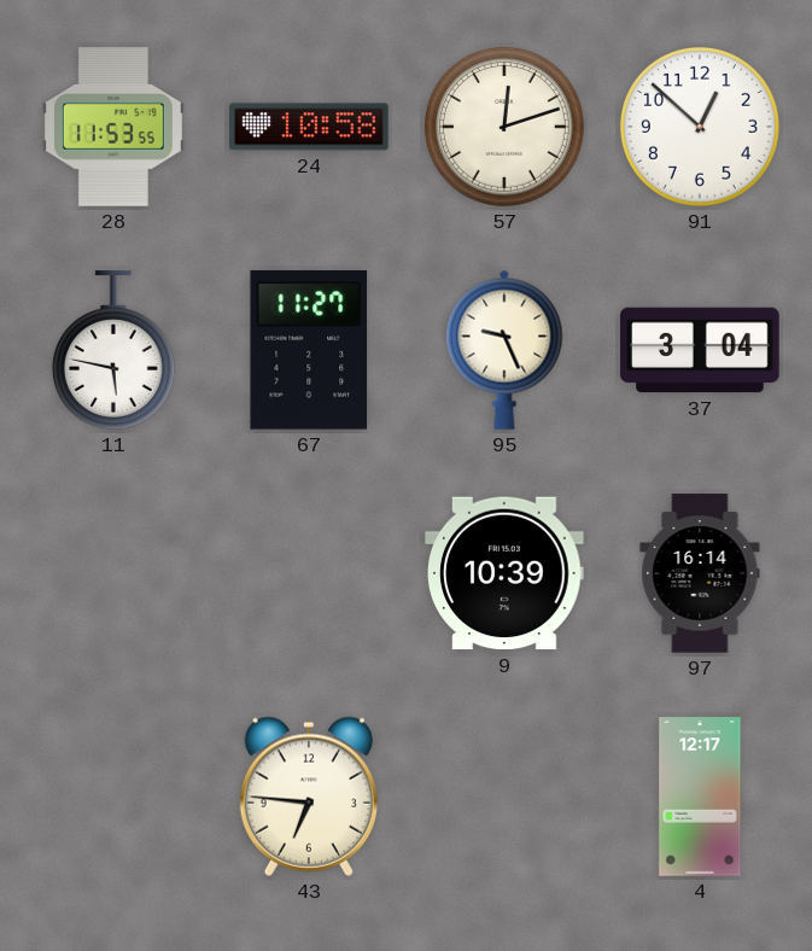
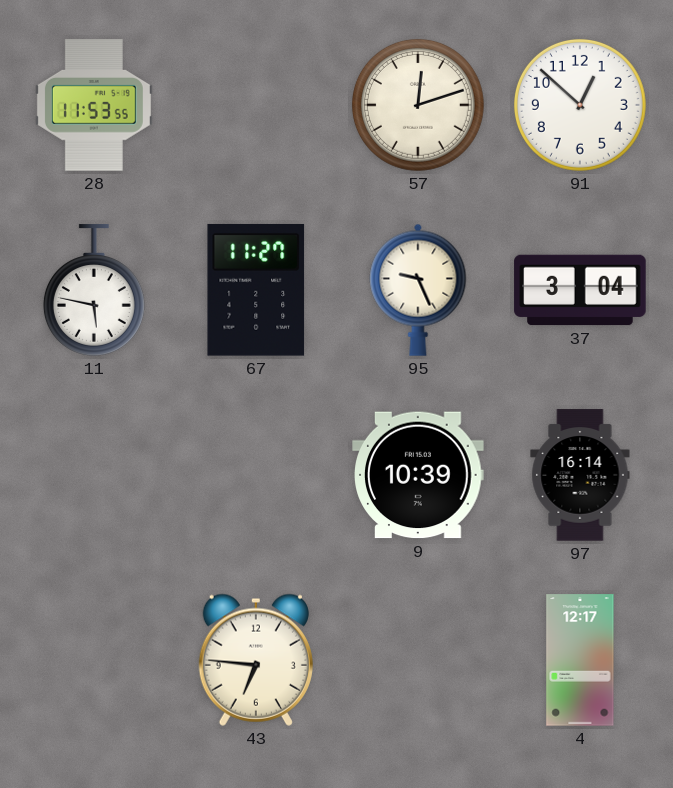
24: 10:58 -> none
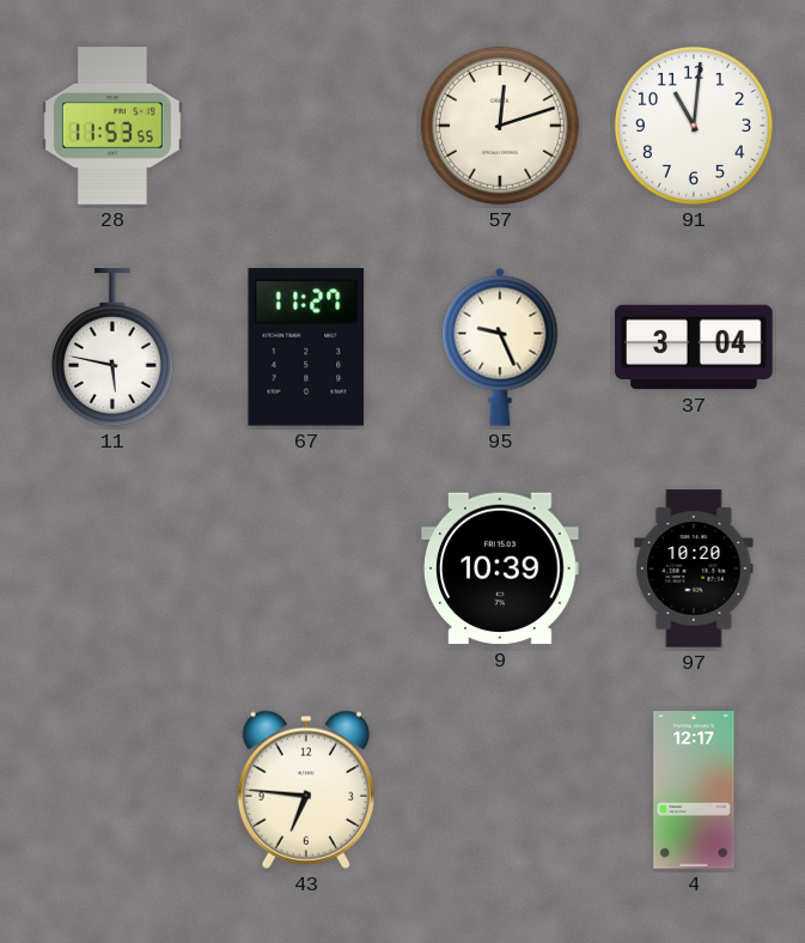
91: 12:52 -> 11:01
97: 16:14 -> 10:20
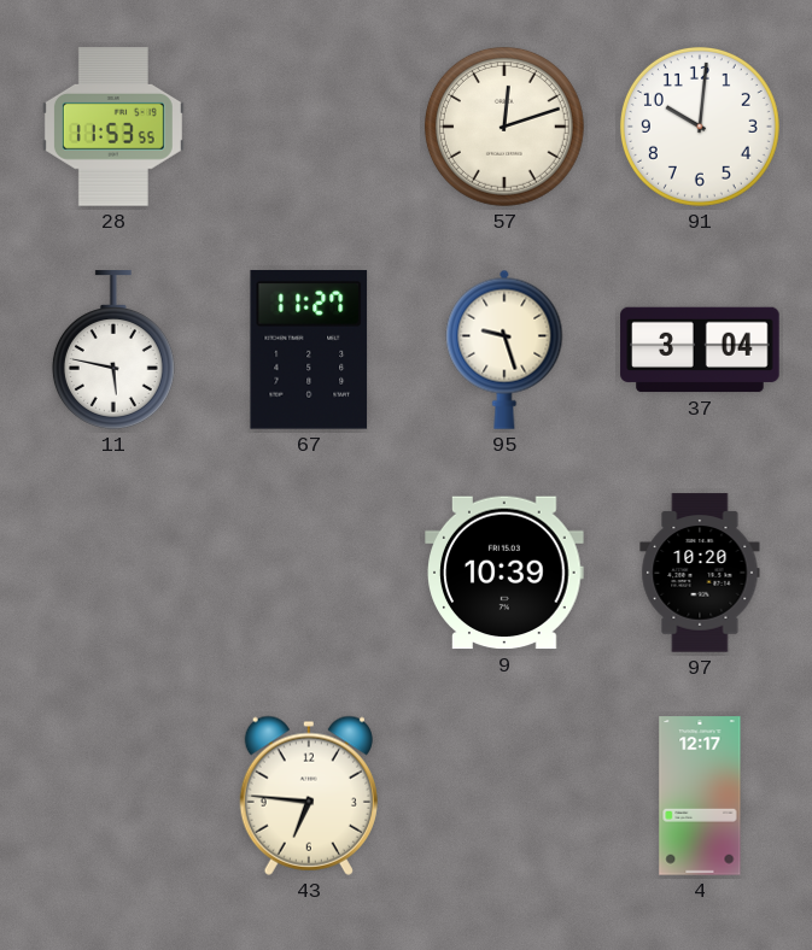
91: 11:01 -> 10:01
95: 9:26 -> 9:27
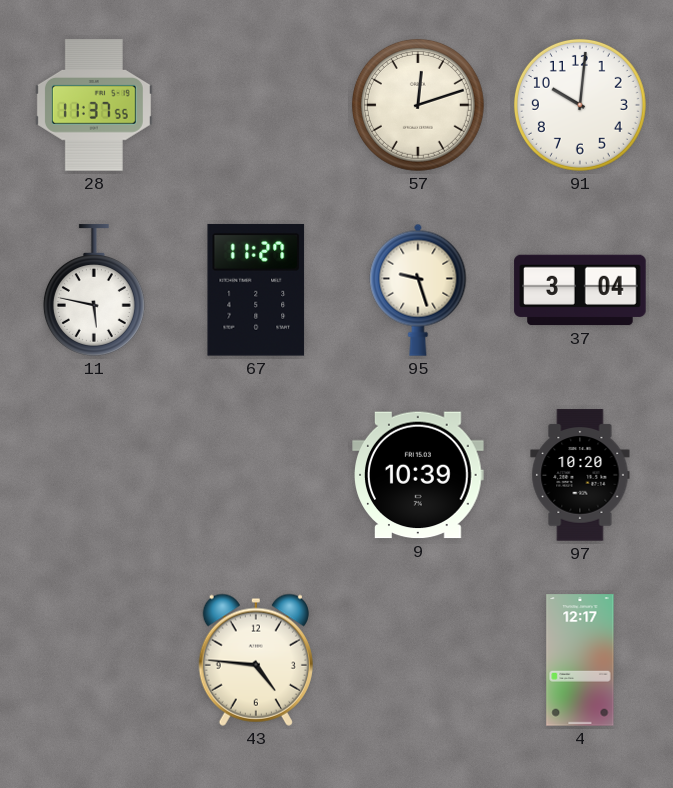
28: 11:53 -> 11:37
43: 6:46 -> 4:46
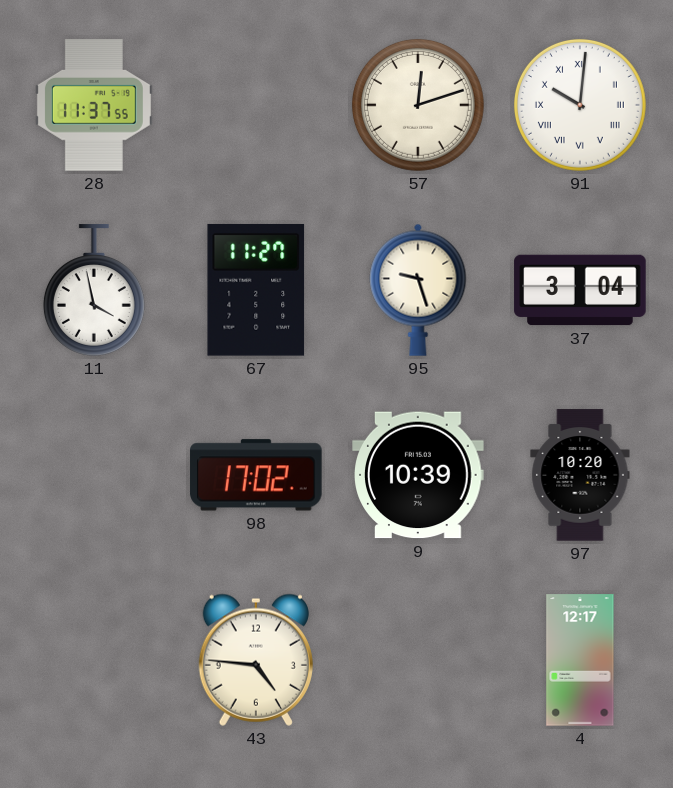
91 numerals: Arabic -> Roman
11: 5:47 -> 3:58
98: none -> 17:02
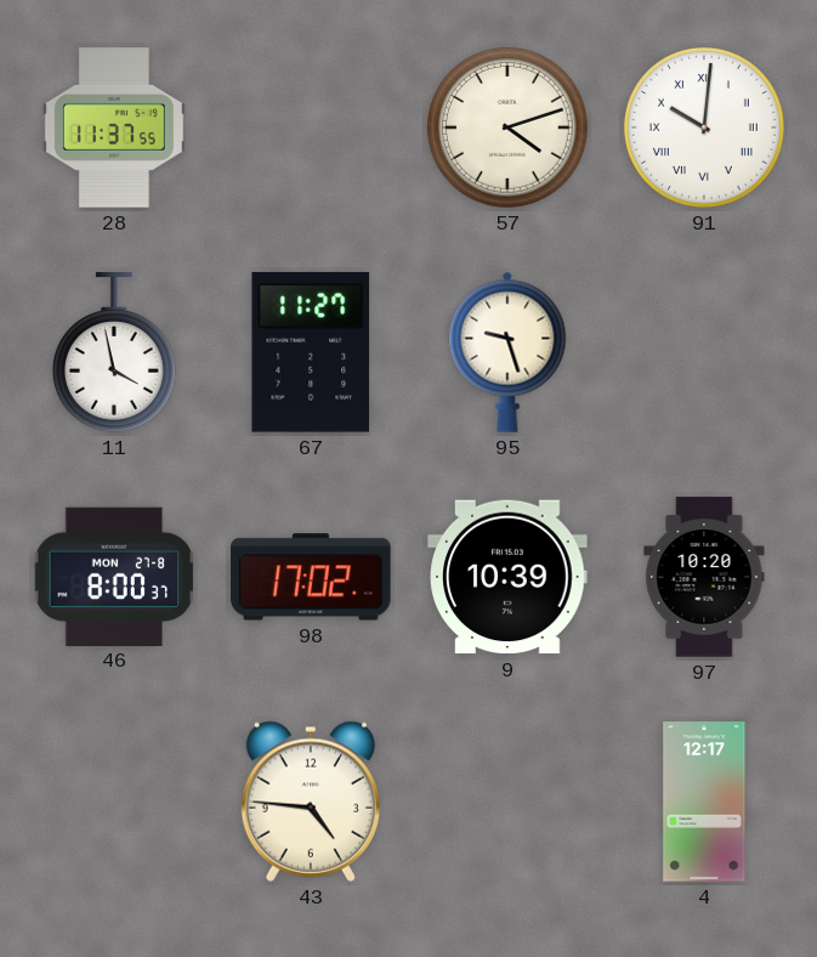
57: 12:12 -> 4:12
37: 3:04 -> none
46: none -> 8:00
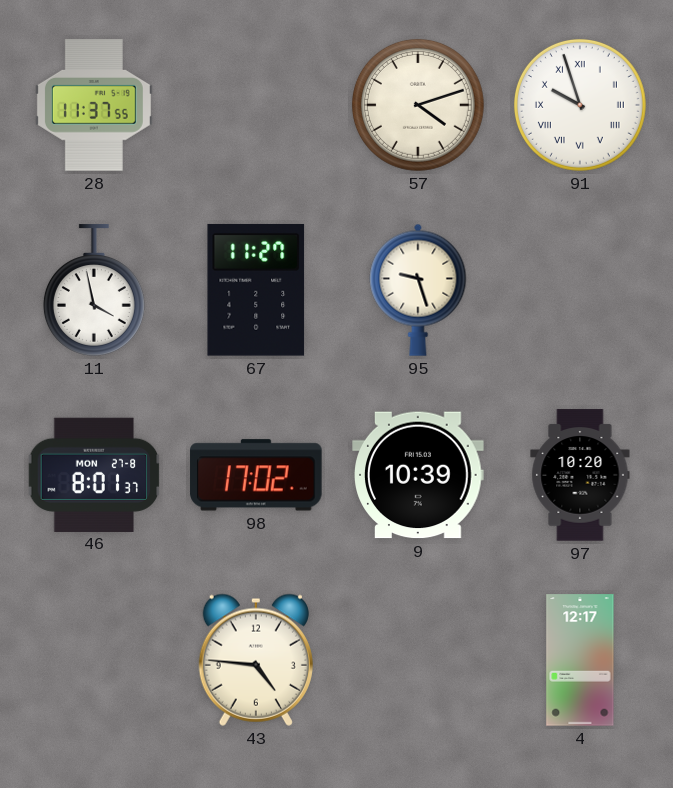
91: 10:01 -> 9:57
46: 8:00 -> 8:01
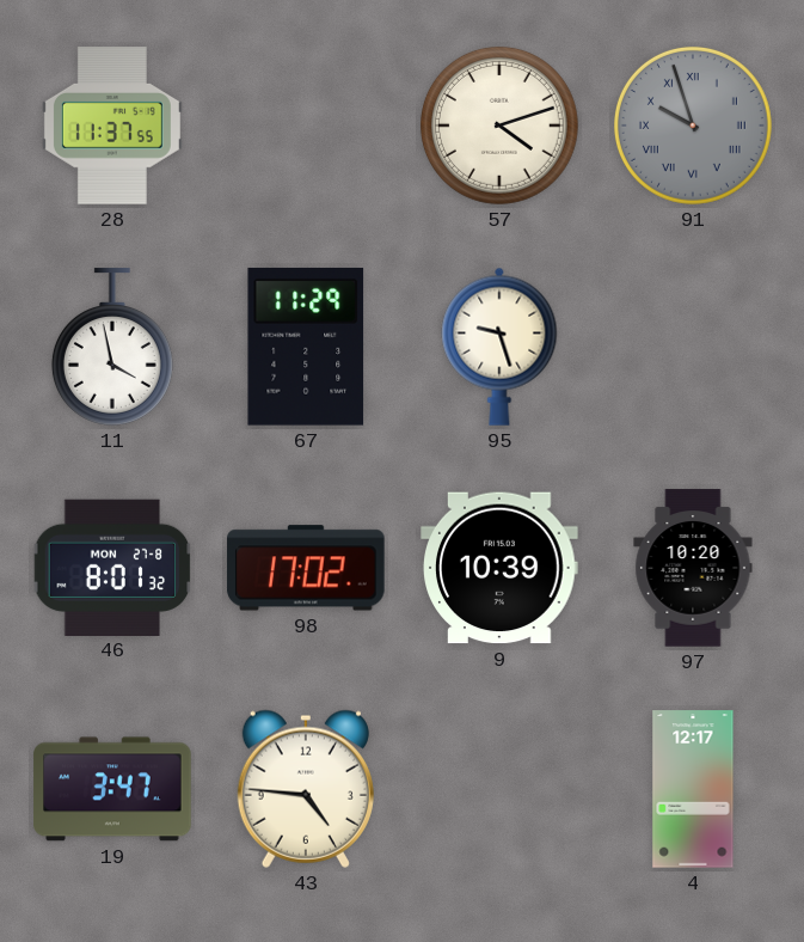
91 dial: white -> grey
67: 11:27 -> 11:29
46: 8:01:37 -> 8:01:32
19: none -> 3:47
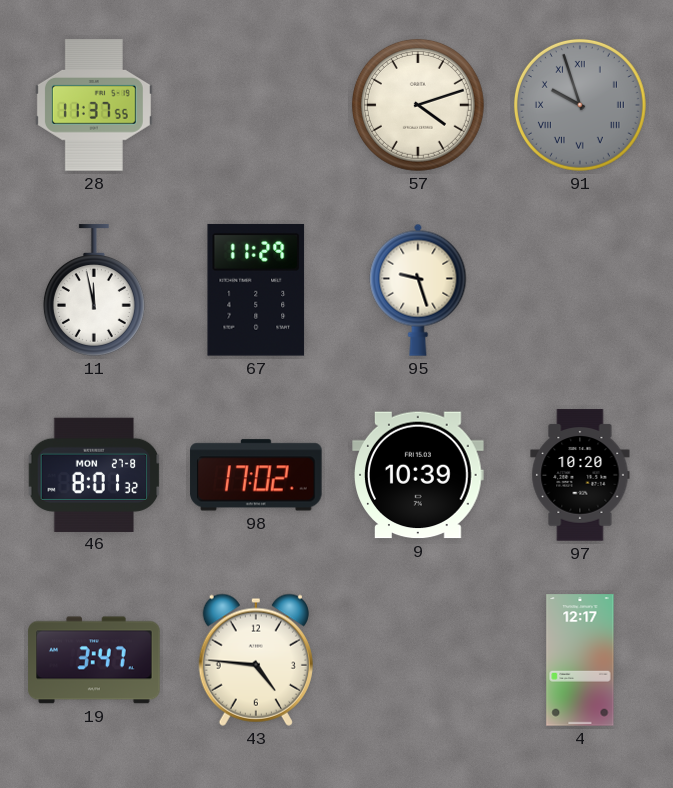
11: 3:58 -> 11:58
